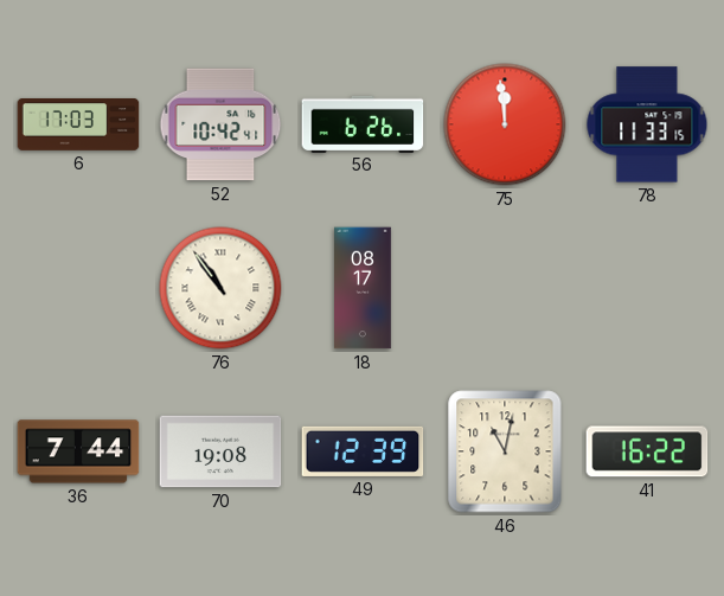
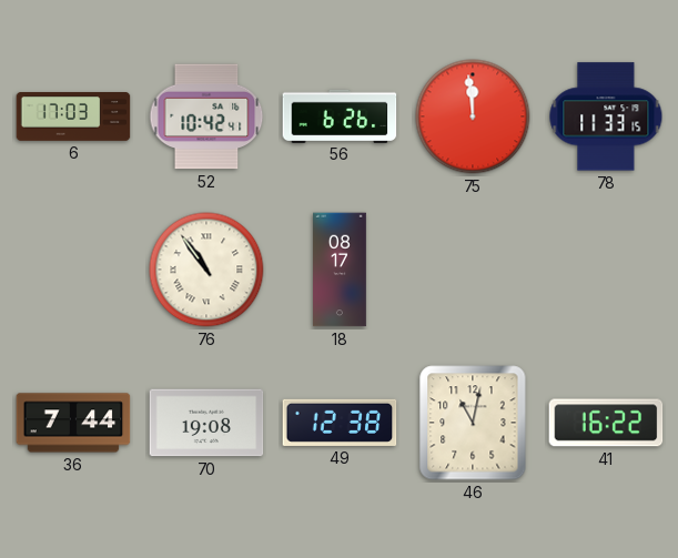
49: 12:39 -> 12:38
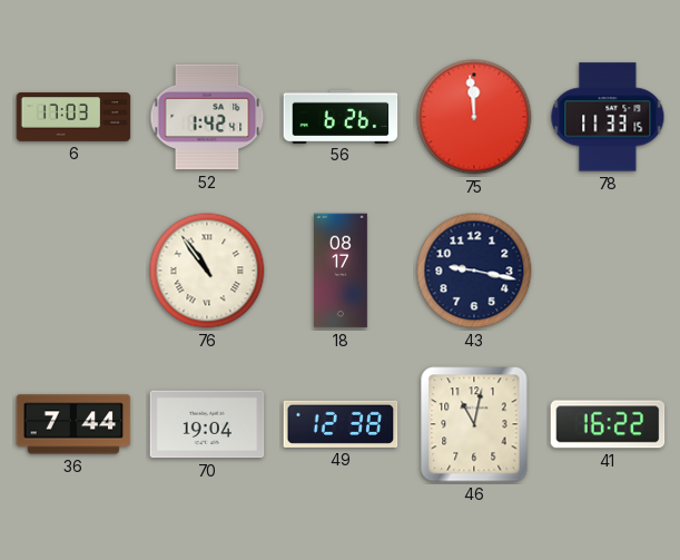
52: 10:42 -> 1:42
43: none -> 9:17
70: 19:08 -> 19:04
